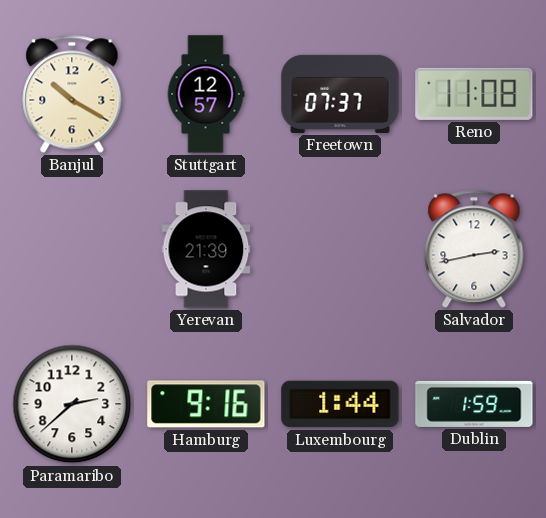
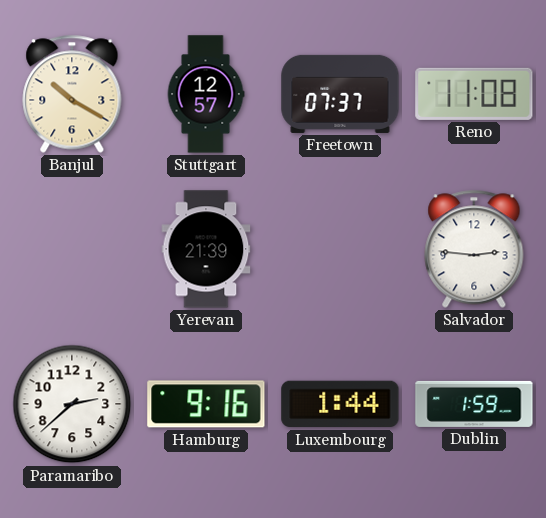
Salvador: 2:43 -> 2:46
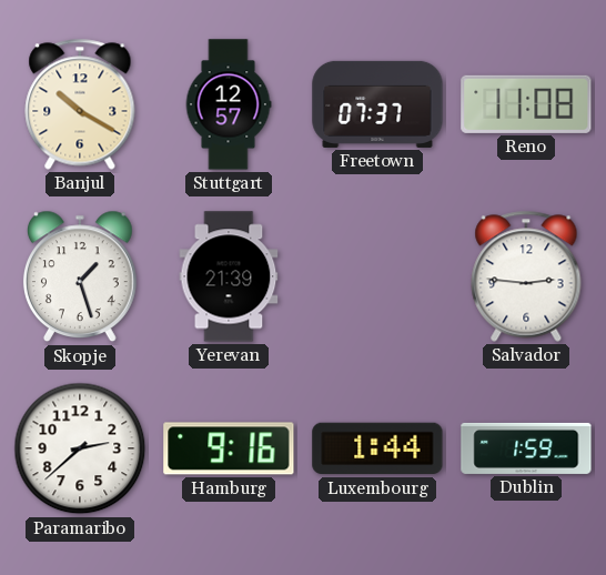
Skopje: none -> 1:27
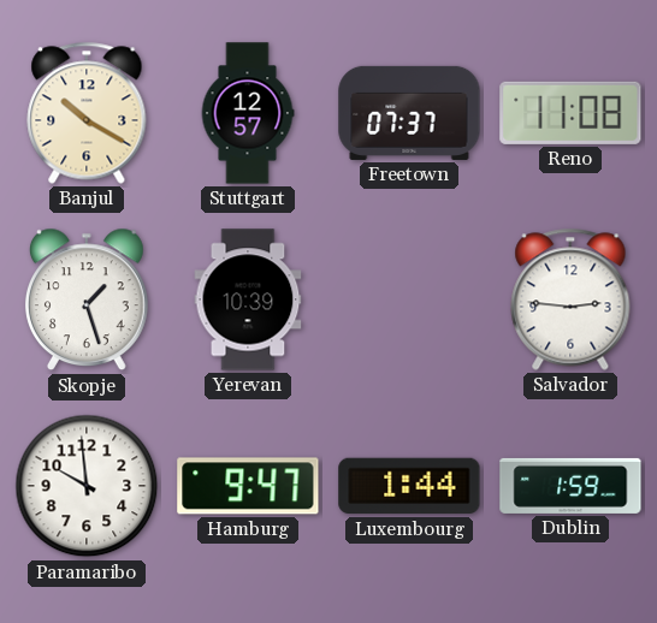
Yerevan: 21:39 -> 10:39
Paramaribo: 2:38 -> 9:59
Hamburg: 9:16 -> 9:47
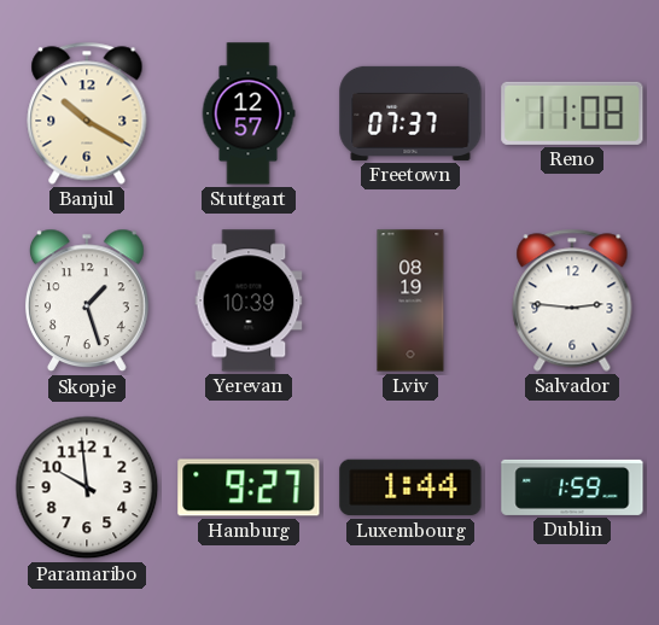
Lviv: none -> 08:19
Hamburg: 9:47 -> 9:27
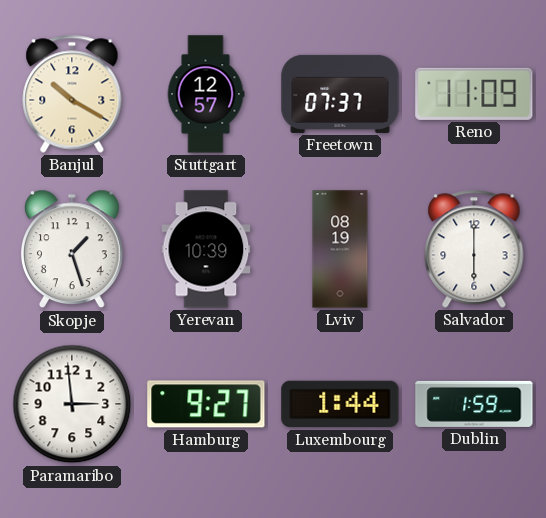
Reno: 11:08 -> 11:09
Salvador: 2:46 -> 6:00
Paramaribo: 9:59 -> 2:59
